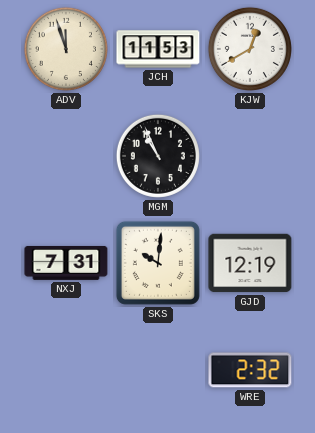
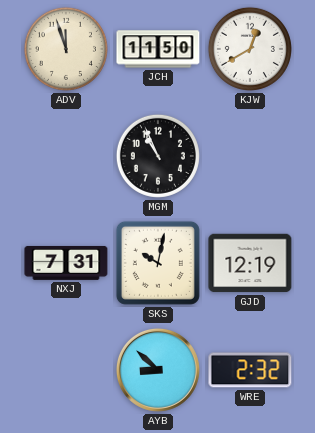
JCH: 11:53 -> 11:50
SKS: 10:01 -> 10:02
AYB: none -> 8:52
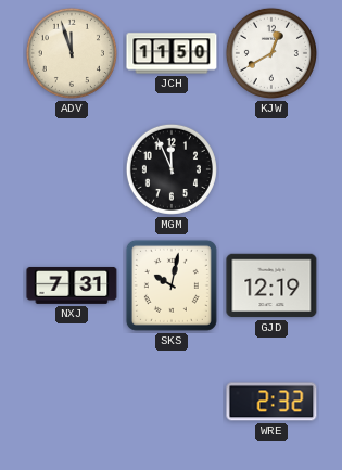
MGM: 10:56 -> 11:56
AYB: 8:52 -> none
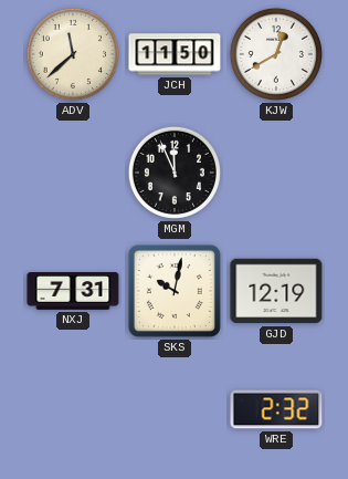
ADV: 11:57 -> 11:38
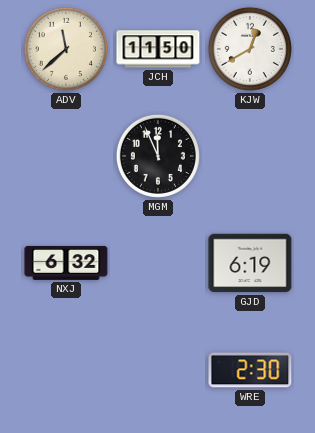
NXJ: 7:31 -> 6:32
SKS: 10:02 -> none
GJD: 12:19 -> 6:19
WRE: 2:32 -> 2:30
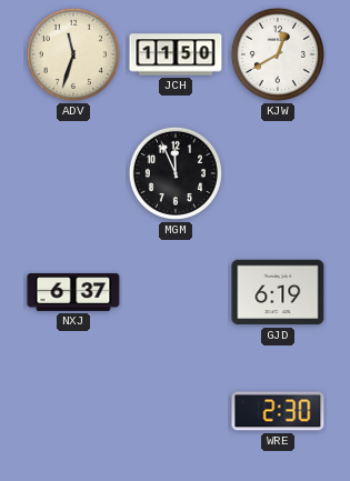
ADV: 11:38 -> 11:33
NXJ: 6:32 -> 6:37
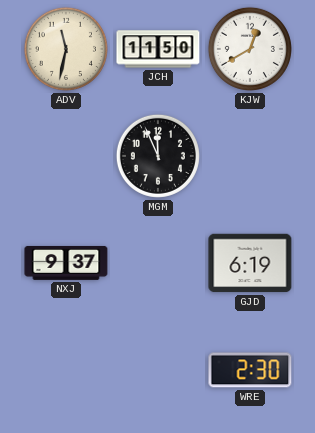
ADV: 11:33 -> 11:32
NXJ: 6:37 -> 9:37
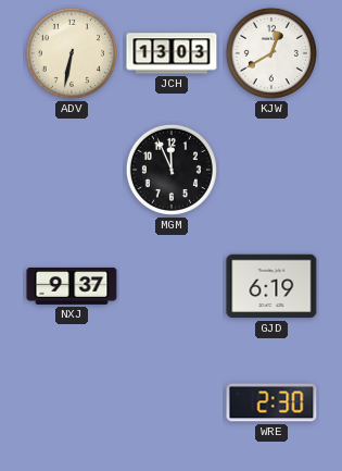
ADV: 11:32 -> 6:32
JCH: 11:50 -> 13:03
